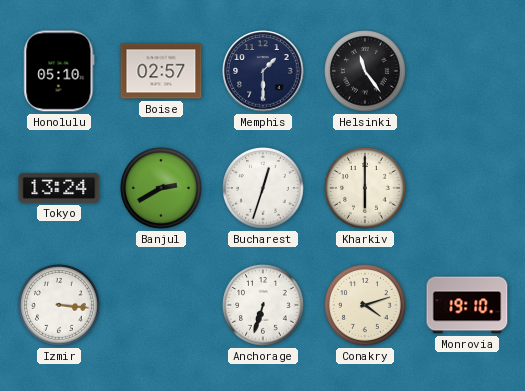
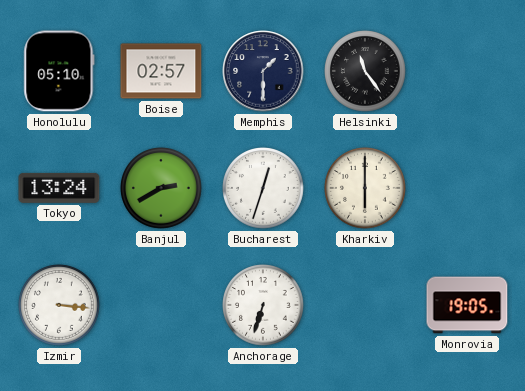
Conakry: 4:12 -> none
Monrovia: 19:10 -> 19:05
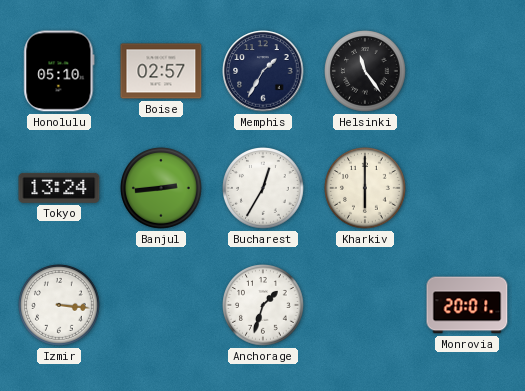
Memphis: 1:30 -> 1:35
Banjul: 2:40 -> 2:44
Bucharest: 12:33 -> 12:35
Anchorage: 6:33 -> 1:33
Monrovia: 19:05 -> 20:01
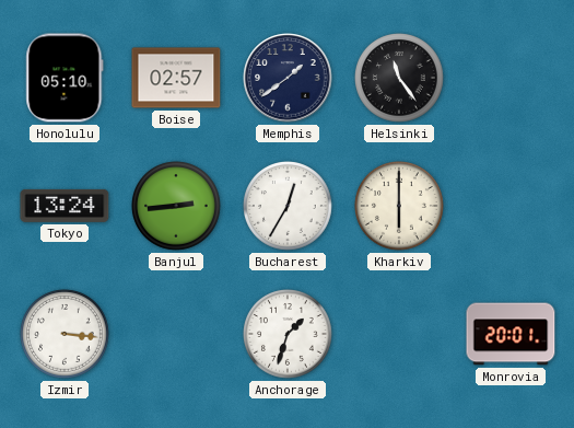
Memphis: 1:35 -> 1:39
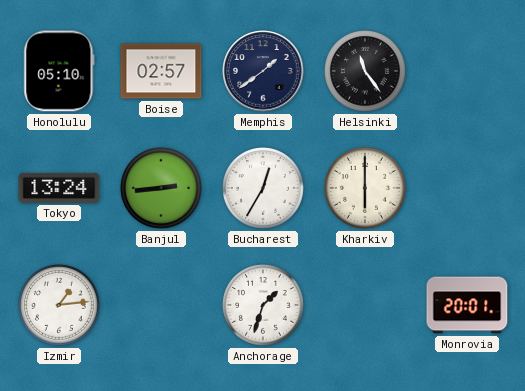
Izmir: 3:16 -> 1:14
